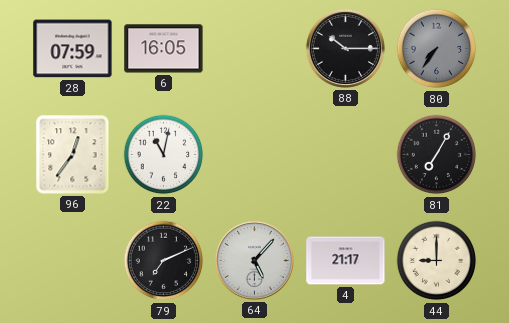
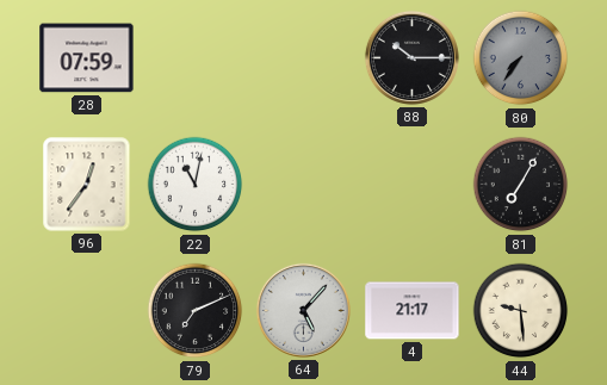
6: 16:05 -> none
44: 9:00 -> 9:29
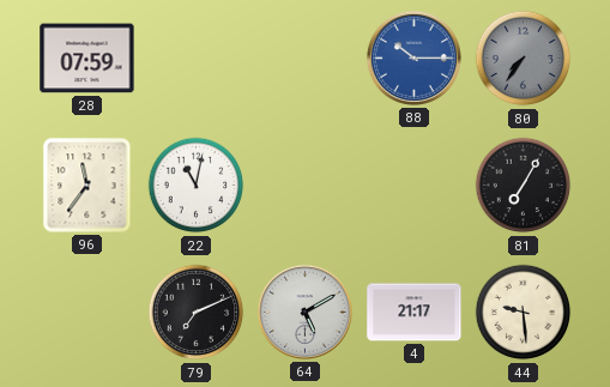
88 dial: black -> blue
96: 12:36 -> 11:36
64: 5:07 -> 5:10
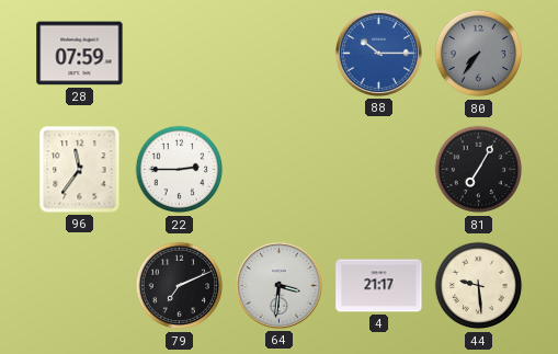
22: 11:02 -> 2:45
64: 5:10 -> 3:31
